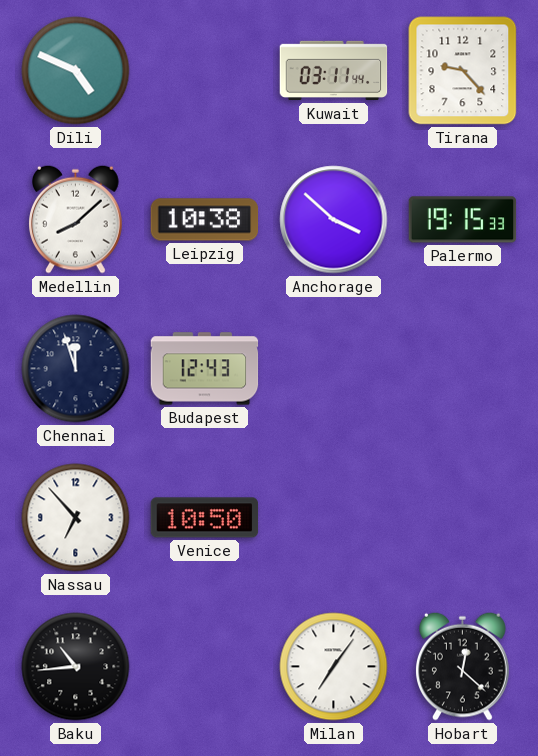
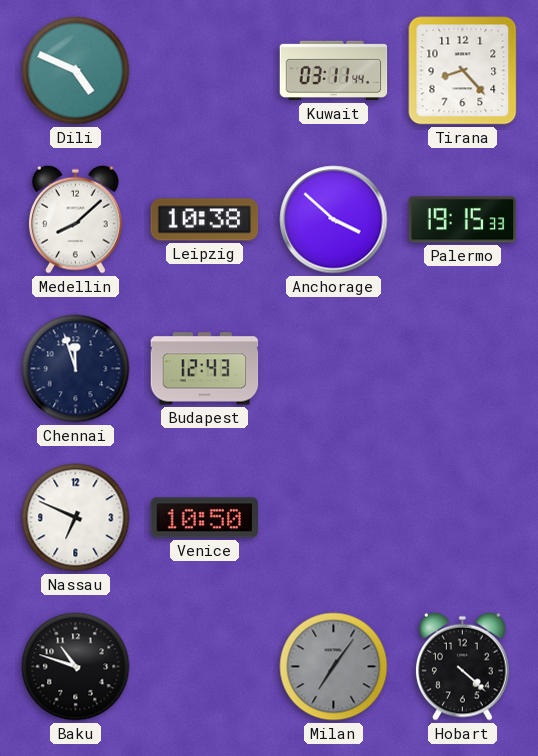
Tirana: 9:23 -> 8:23
Nassau: 6:53 -> 6:49
Baku: 10:44 -> 10:48
Milan dial: white -> grey
Hobart: 12:22 -> 4:22
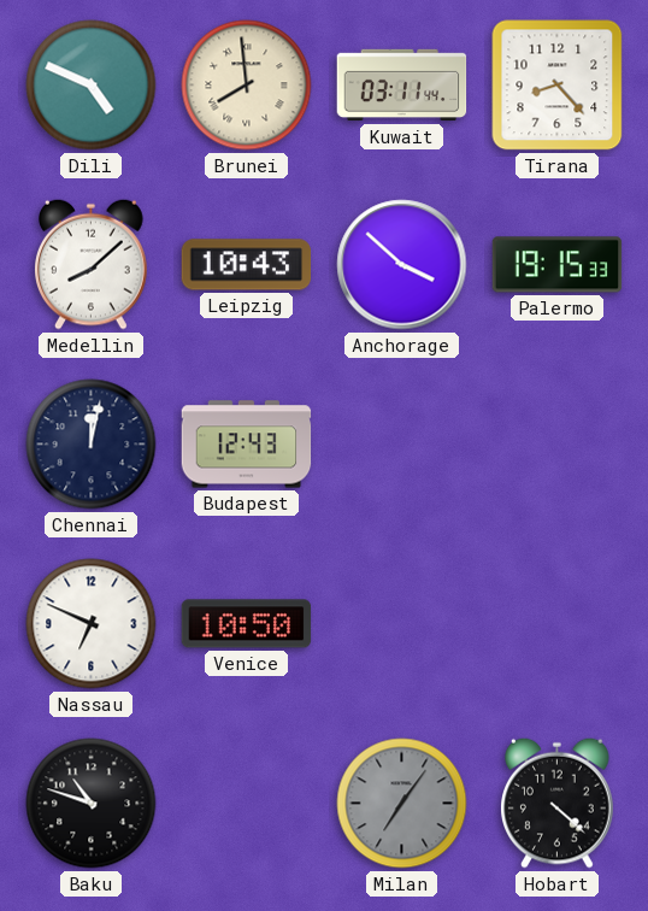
Brunei: none -> 7:59
Leipzig: 10:38 -> 10:43
Chennai: 11:57 -> 12:02
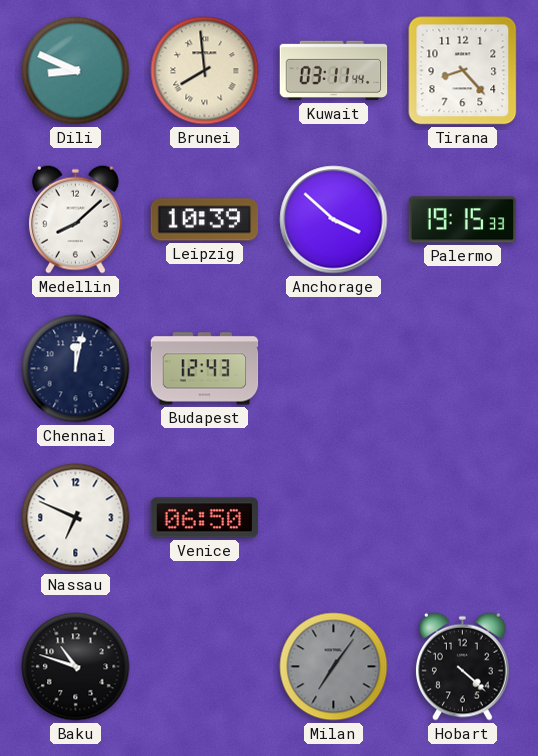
Dili: 4:49 -> 8:49
Leipzig: 10:43 -> 10:39
Venice: 10:50 -> 06:50
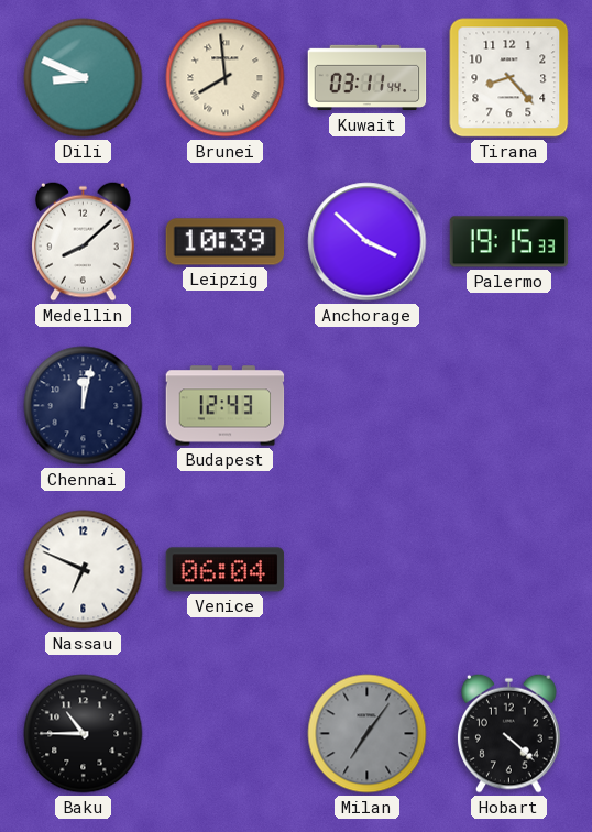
Venice: 06:50 -> 06:04
Baku: 10:48 -> 10:45
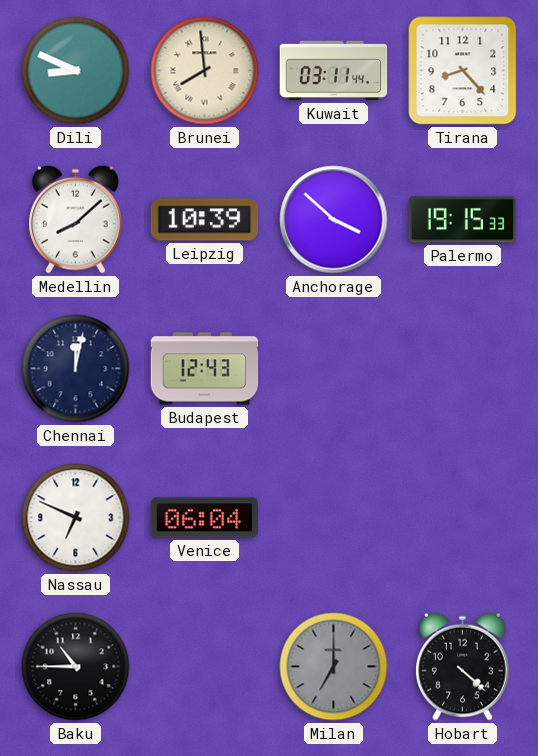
Milan: 7:06 -> 7:00
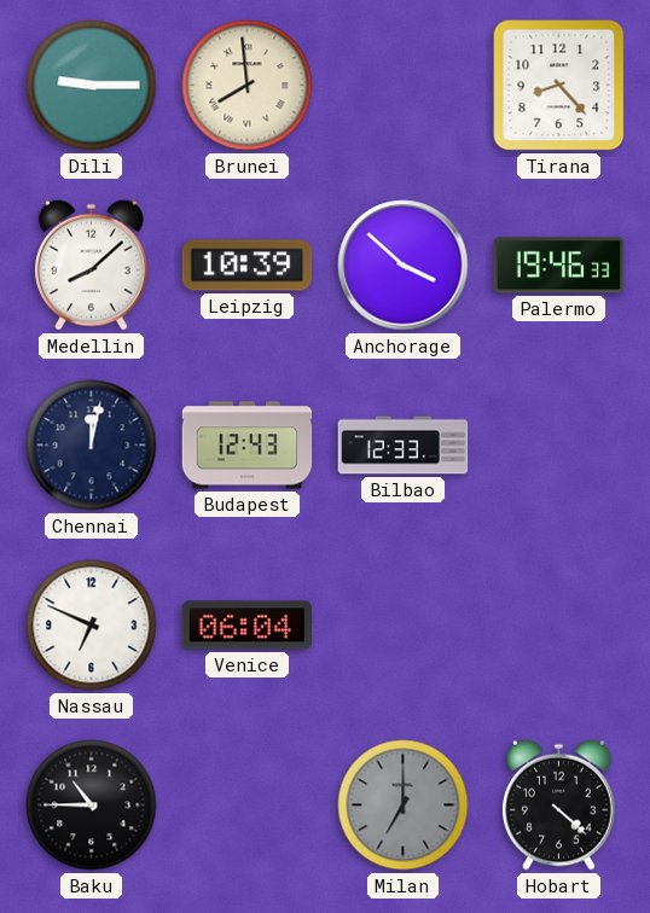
Dili: 8:49 -> 9:15
Kuwait: 03:11 -> none
Palermo: 19:15 -> 19:46
Bilbao: none -> 12:33
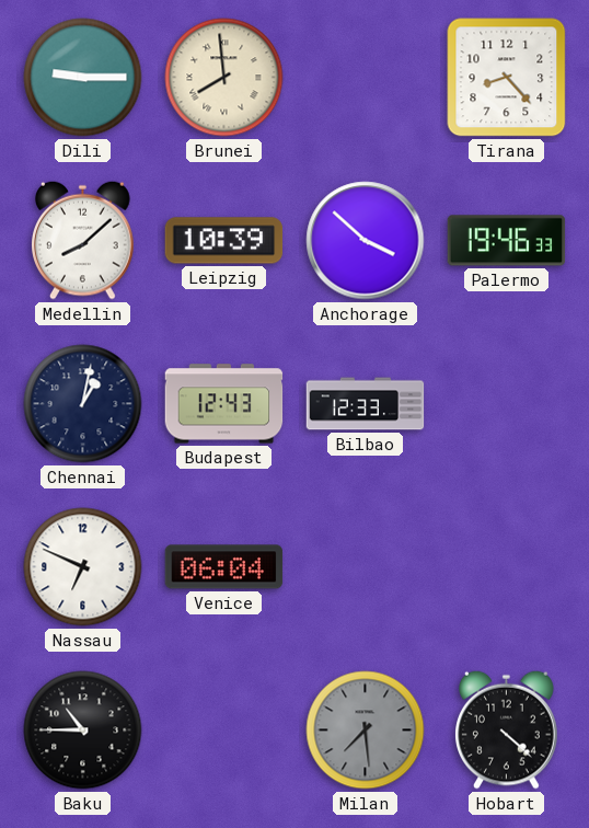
Chennai: 12:02 -> 1:02
Milan: 7:00 -> 7:29
